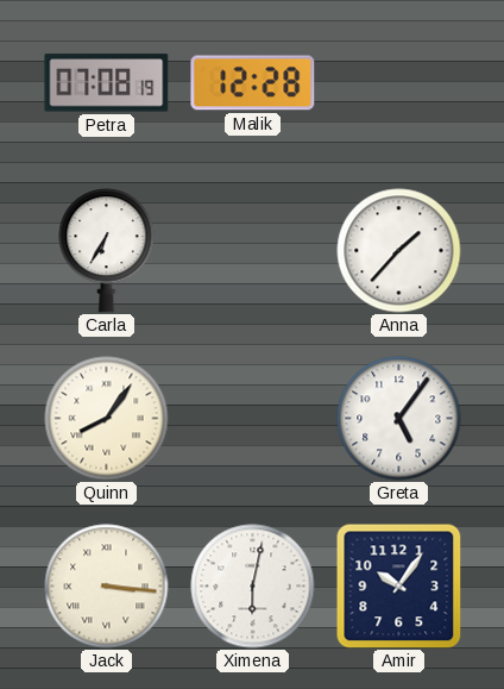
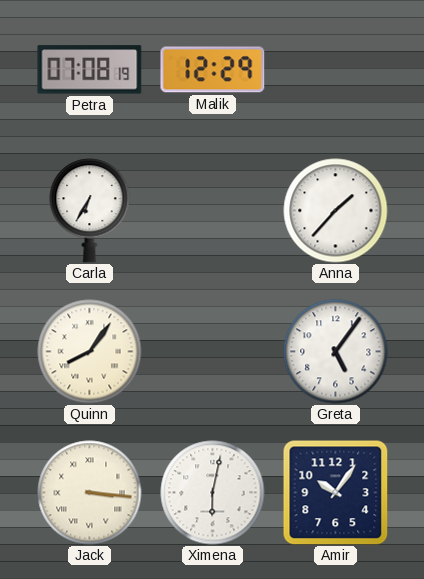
Malik: 12:28 -> 12:29
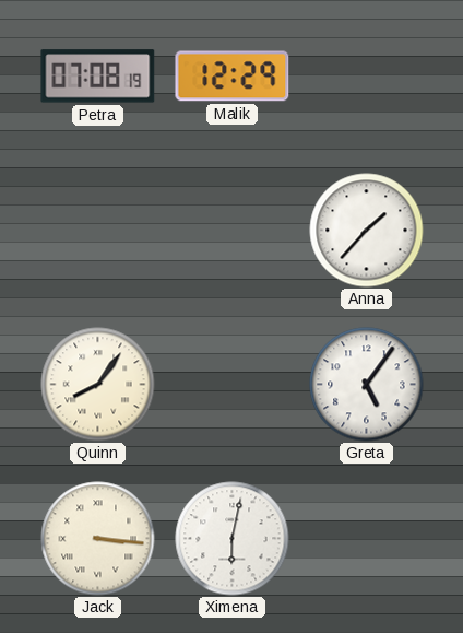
Carla: 6:35 -> none
Amir: 10:06 -> none
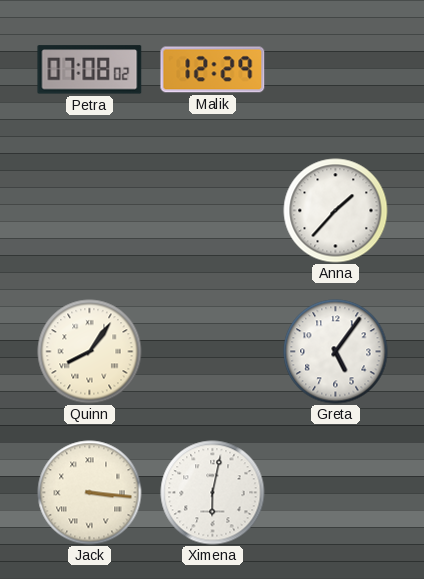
Petra: 07:08:19 -> 07:08:02
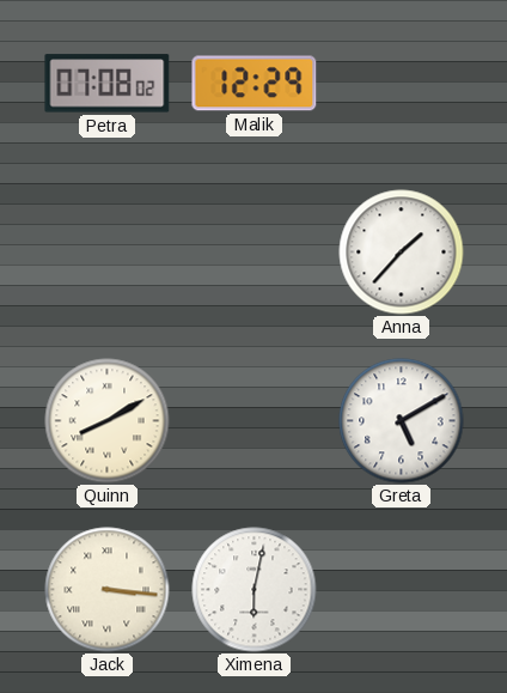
Quinn: 8:06 -> 8:10
Greta: 5:06 -> 5:10
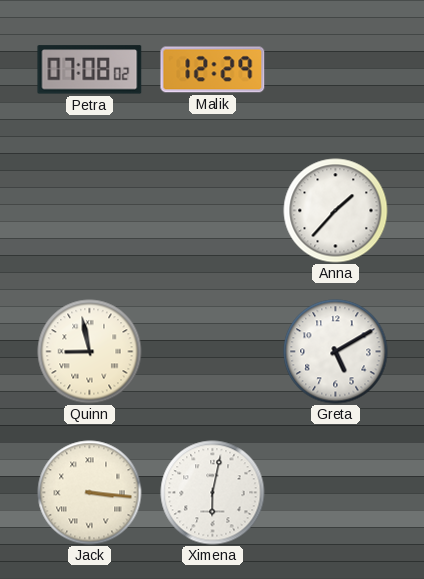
Quinn: 8:10 -> 8:58
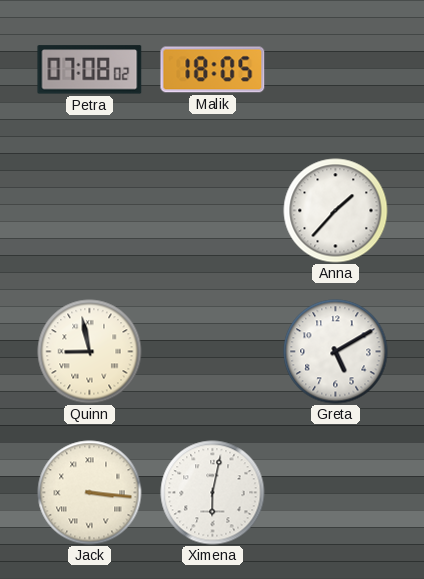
Malik: 12:29 -> 18:05
